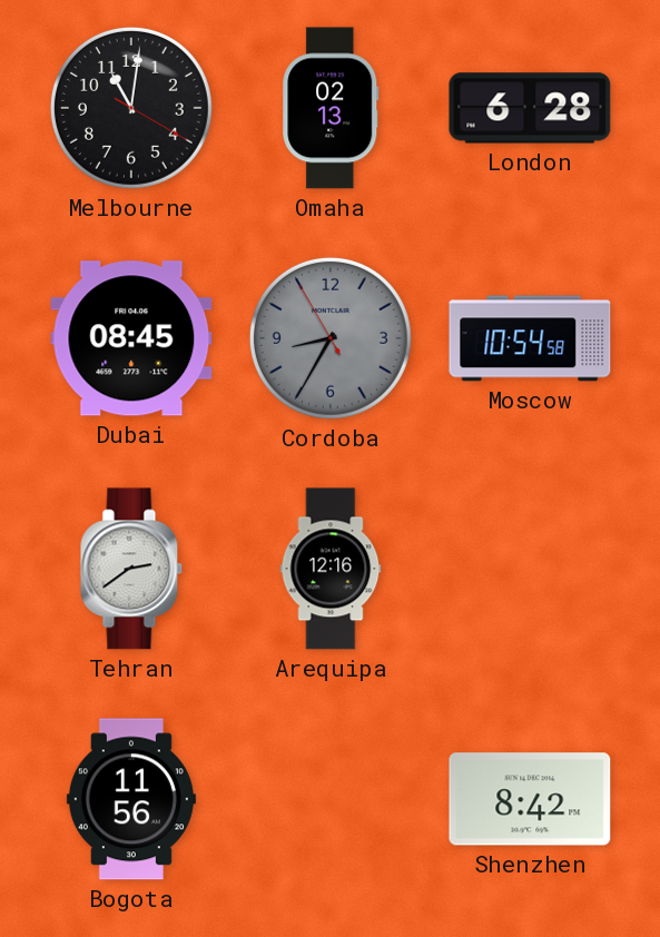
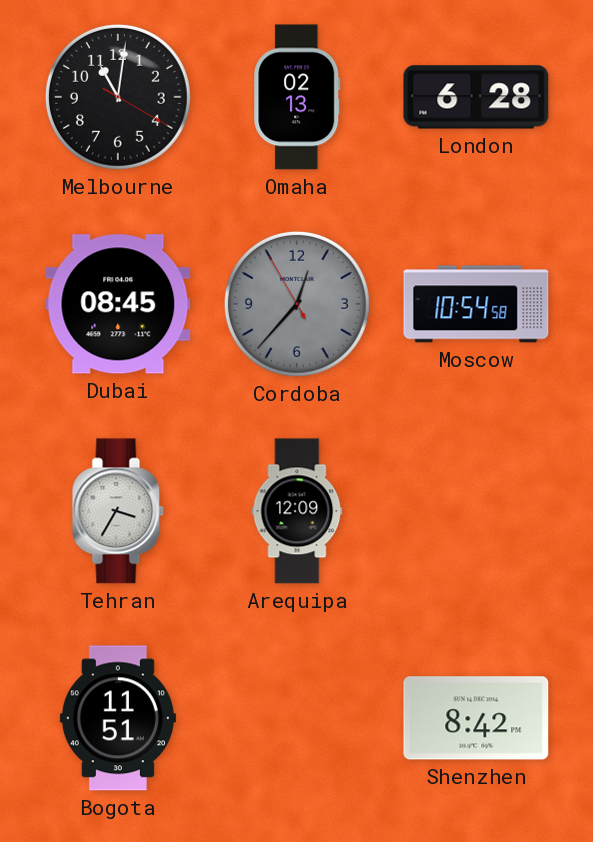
Cordoba: 8:34 -> 12:36
Tehran: 2:39 -> 3:35
Arequipa: 12:16 -> 12:09
Bogota: 11:56 -> 11:51
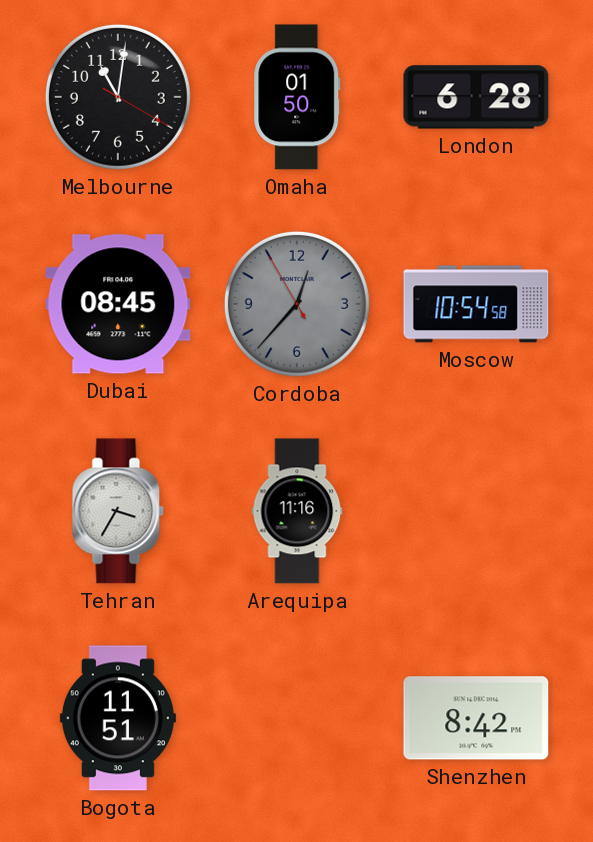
Omaha: 02:13 -> 01:50
Arequipa: 12:09 -> 11:16
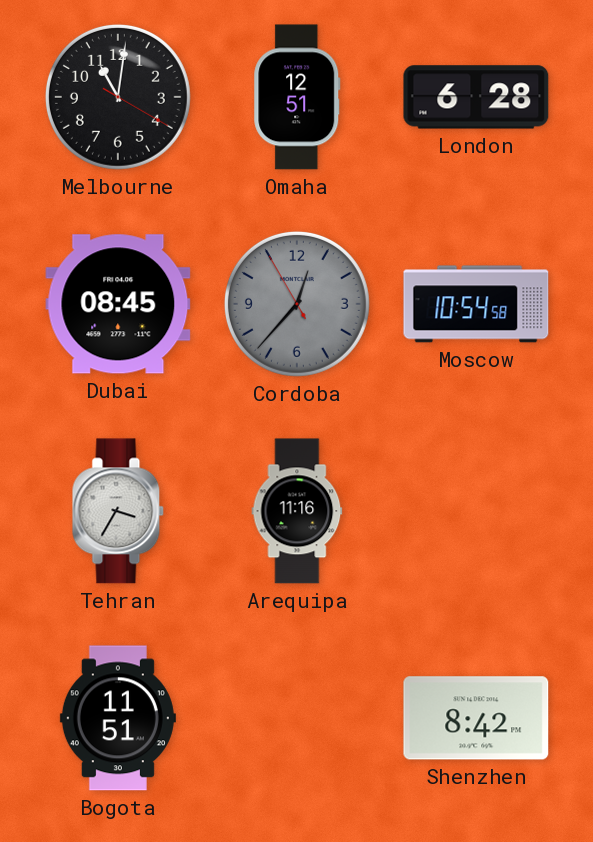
Omaha: 01:50 -> 12:51
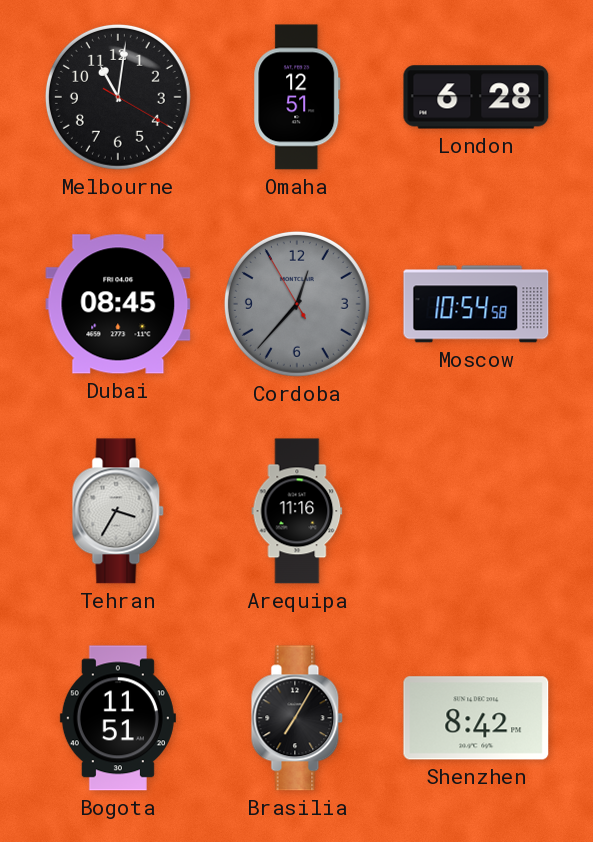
Brasilia: none -> 7:05
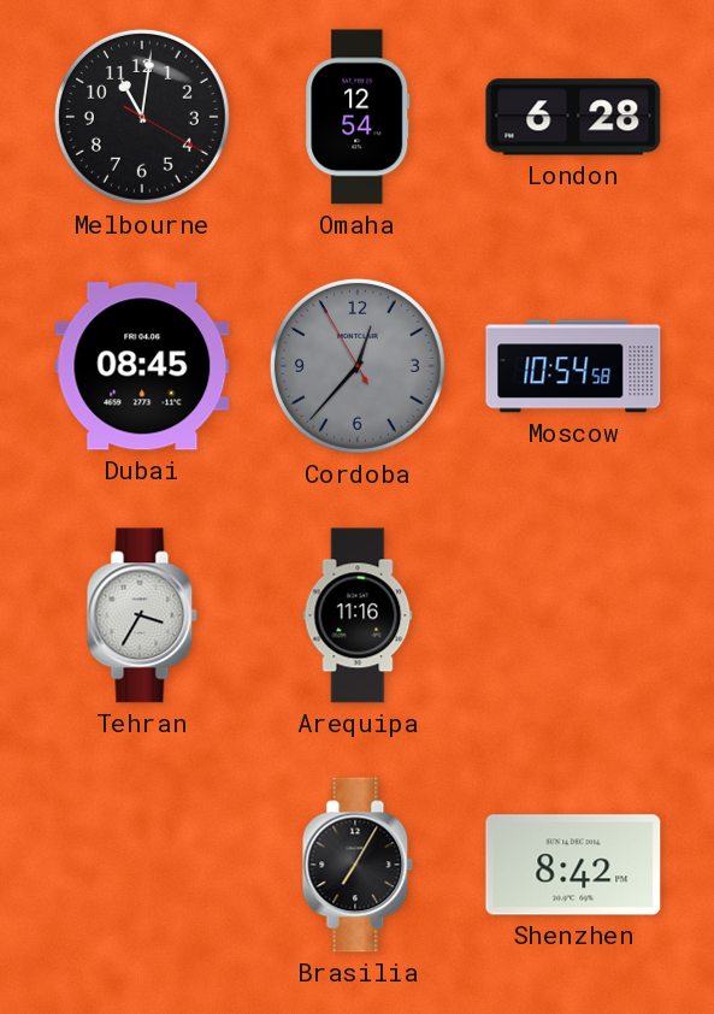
Omaha: 12:51 -> 12:54
Bogota: 11:51 -> none
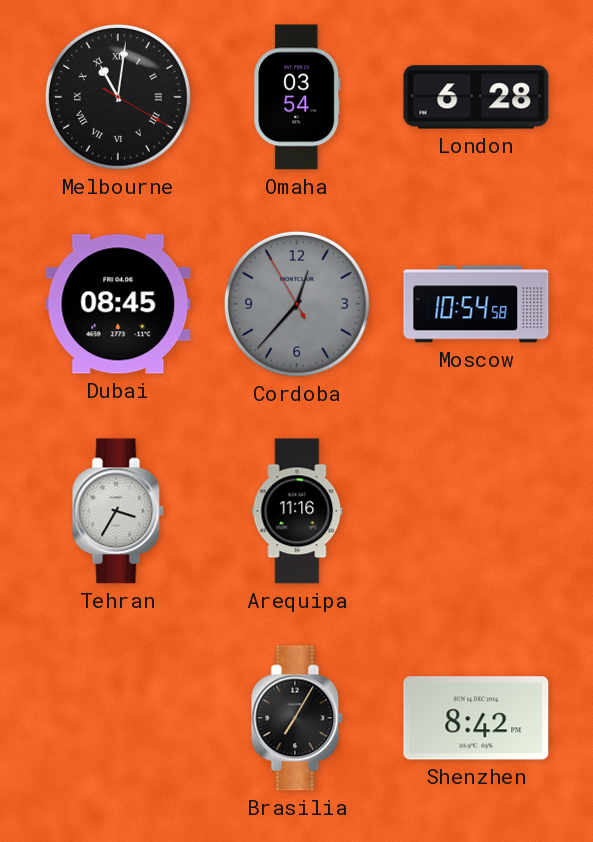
Melbourne numerals: Arabic -> Roman
Omaha: 12:54 -> 03:54
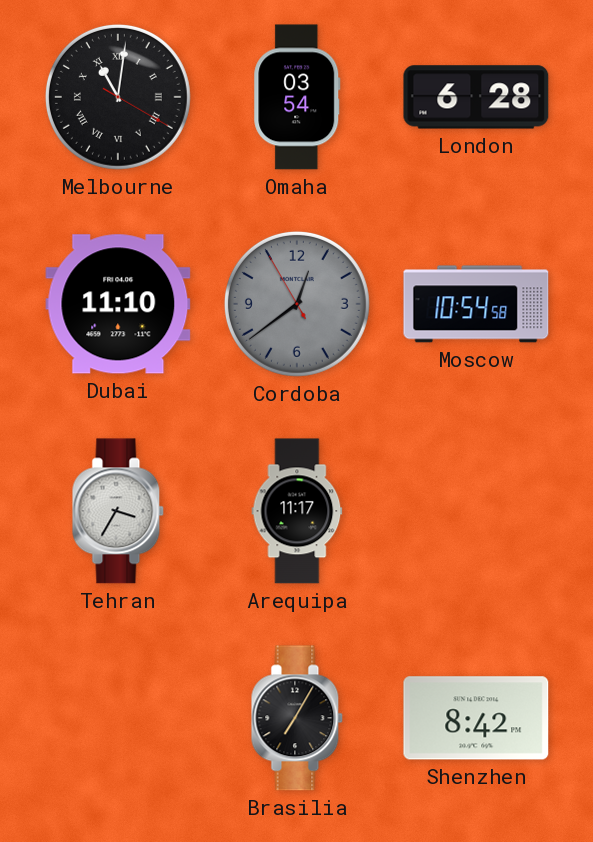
Dubai: 08:45 -> 11:10
Cordoba: 12:36 -> 12:38
Arequipa: 11:16 -> 11:17
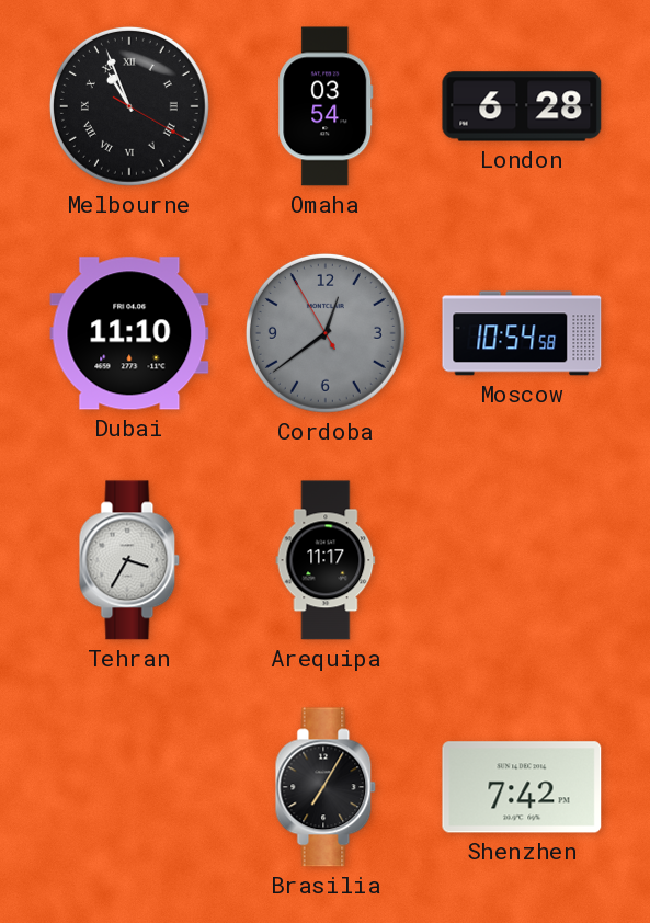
Melbourne: 11:01 -> 10:56
Shenzhen: 8:42 -> 7:42
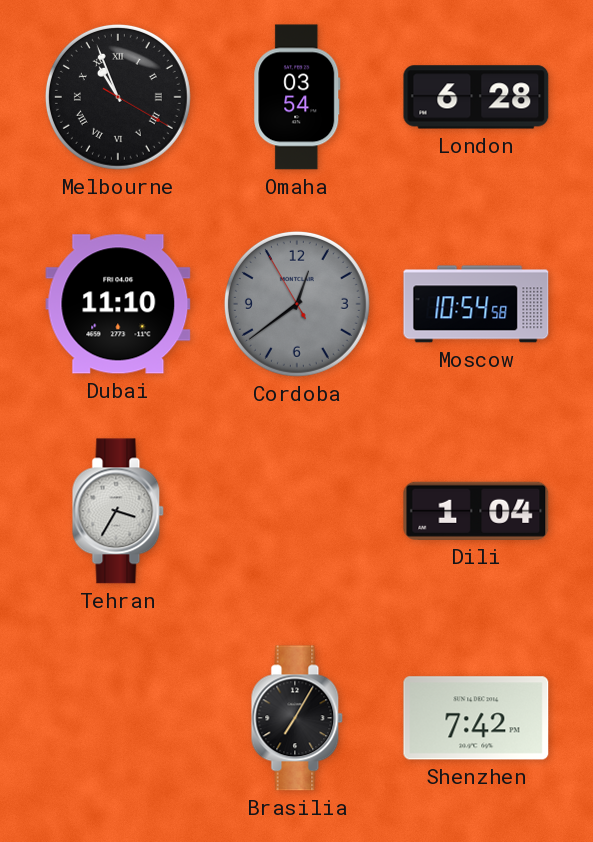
Arequipa: 11:17 -> none
Dili: none -> 1:04
